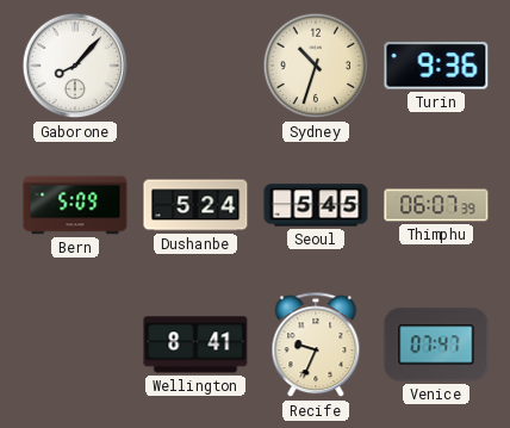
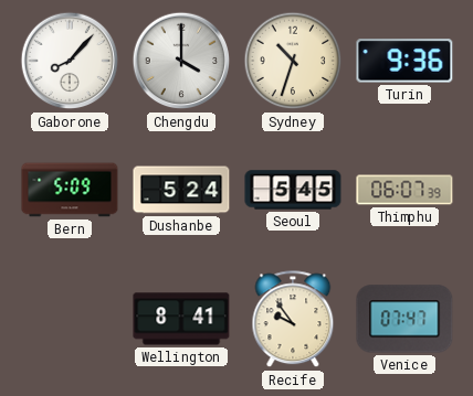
Chengdu: none -> 4:00
Recife: 9:34 -> 9:54
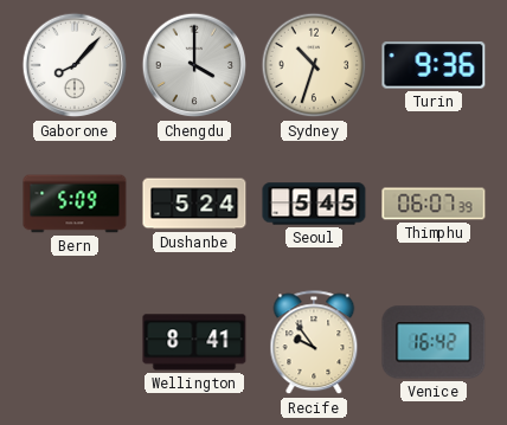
Venice: 07:47 -> 16:42
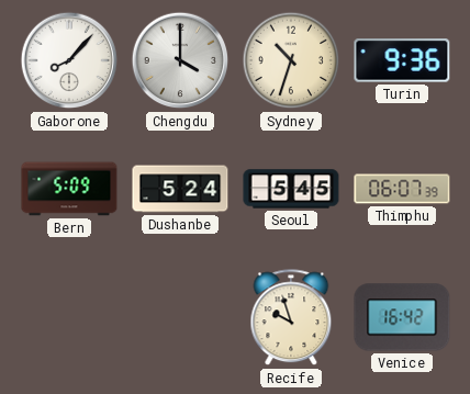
Wellington: 8:41 -> none
Recife: 9:54 -> 9:57
